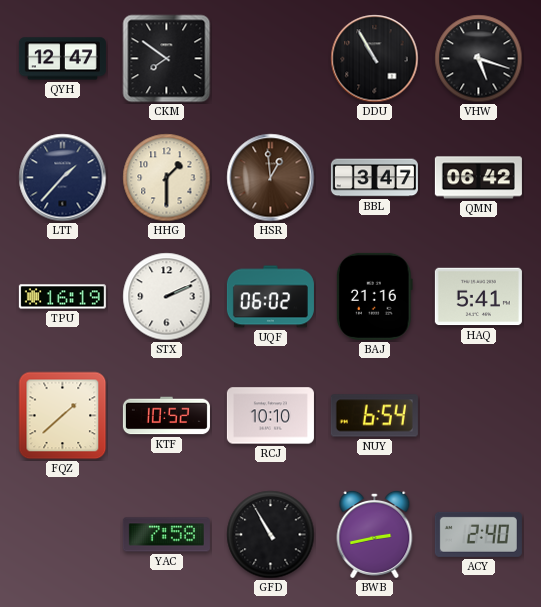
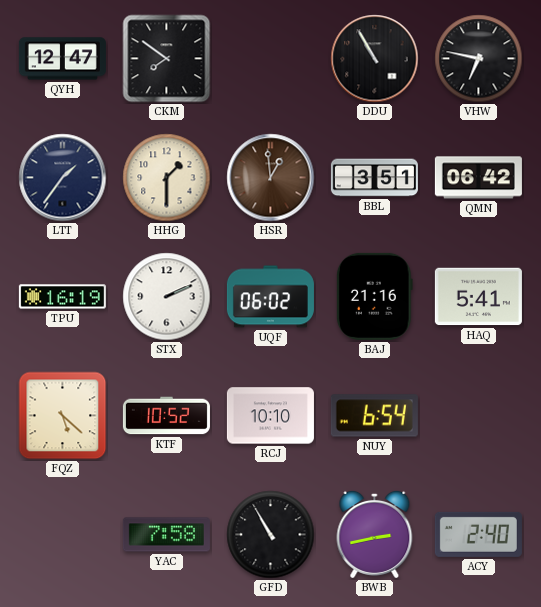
VHW: 5:18 -> 6:47
LTT: 1:37 -> 1:36
BBL: 3:47 -> 3:51
FQZ: 1:38 -> 5:22
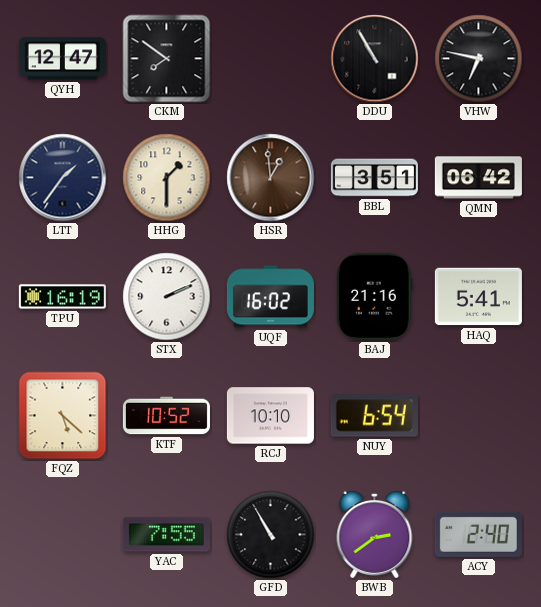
UQF: 06:02 -> 16:02
YAC: 7:58 -> 7:55
BWB: 2:43 -> 2:39
